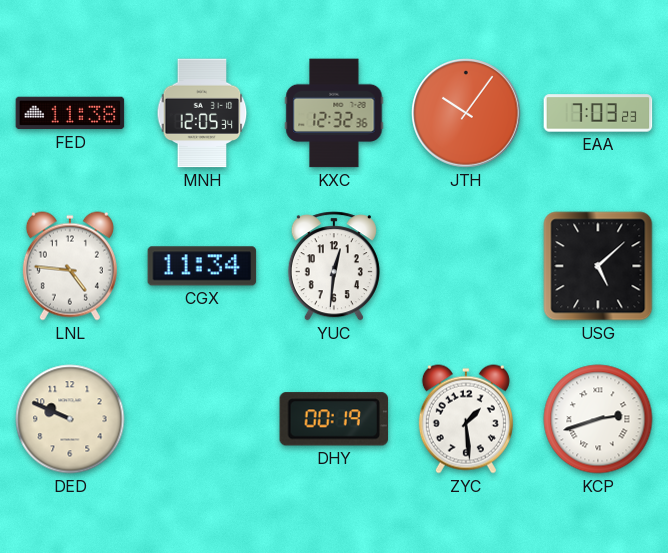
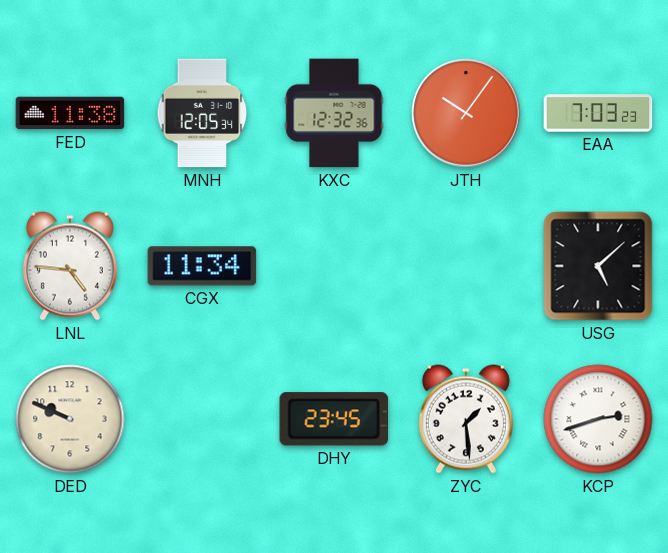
YUC: 12:31 -> none
DHY: 00:19 -> 23:45
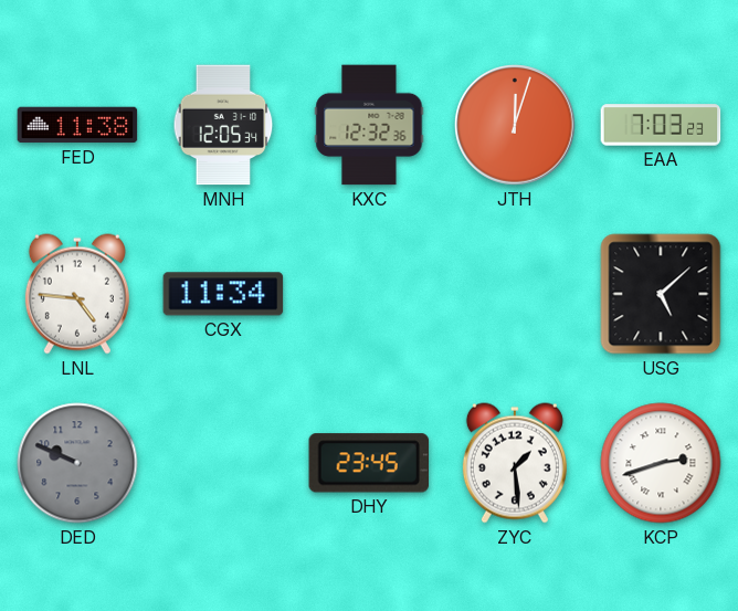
JTH: 10:06 -> 12:03
DED dial: cream -> grey
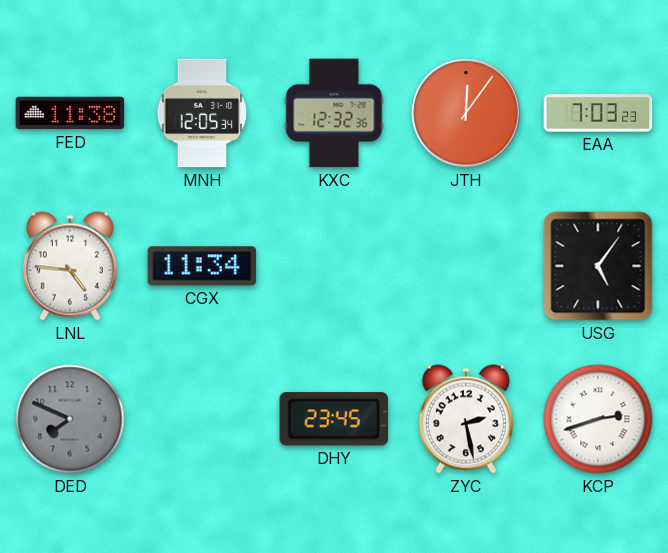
JTH: 12:03 -> 12:06
USG: 5:08 -> 5:06
DED: 9:49 -> 7:49
ZYC: 1:29 -> 2:28
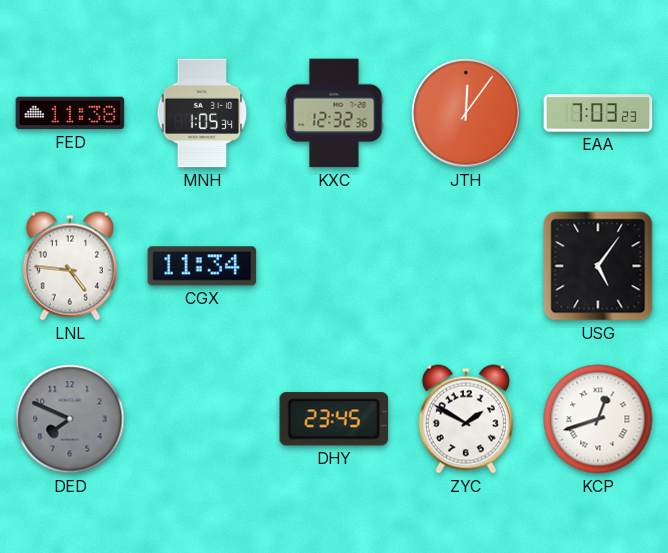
MNH: 12:05 -> 1:05
ZYC: 2:28 -> 1:50
KCP: 2:42 -> 12:42
